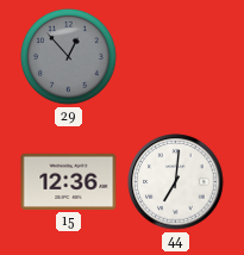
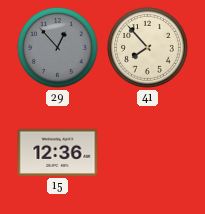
41: none -> 7:53
44: 7:01 -> none
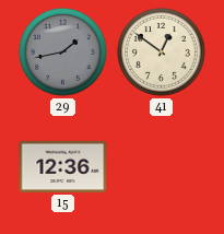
29: 12:53 -> 1:43
41: 7:53 -> 12:51
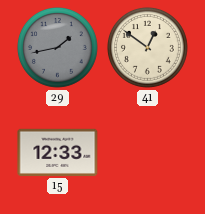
15: 12:36 -> 12:33
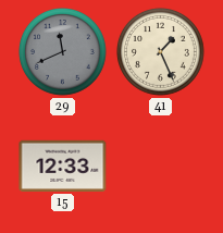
29: 1:43 -> 11:41
41: 12:51 -> 1:26
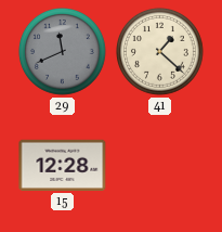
41: 1:26 -> 1:22
15: 12:33 -> 12:28
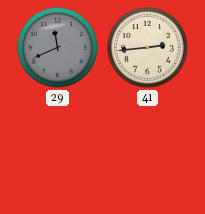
41: 1:22 -> 2:44
15: 12:28 -> none
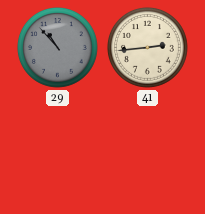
29: 11:41 -> 10:53
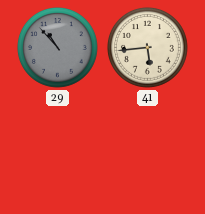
41: 2:44 -> 5:44
